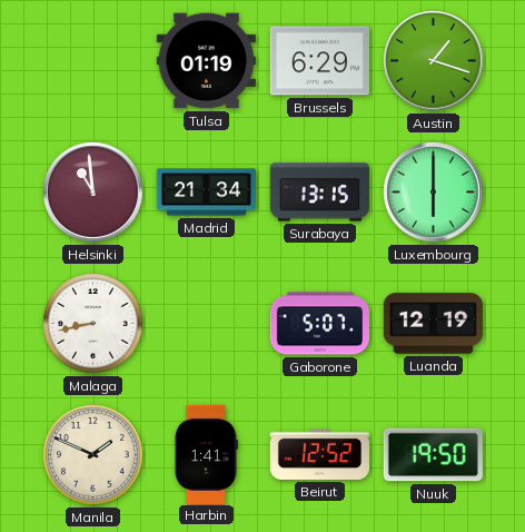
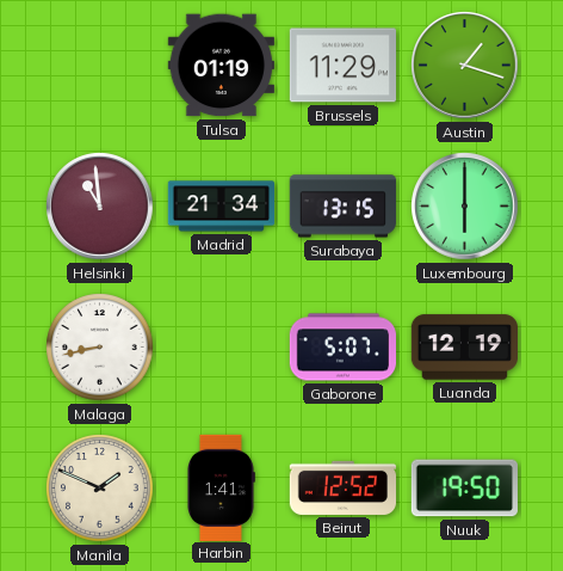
Brussels: 6:29 -> 11:29
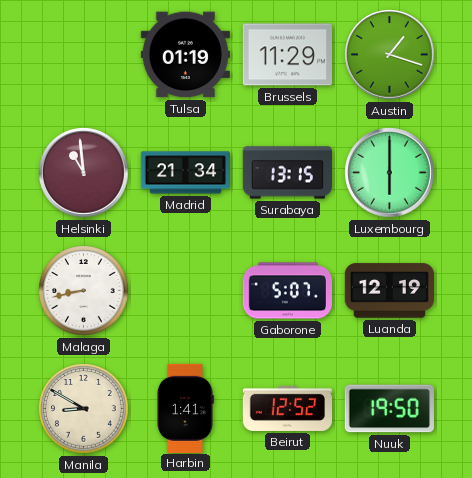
Manila: 1:49 -> 8:50
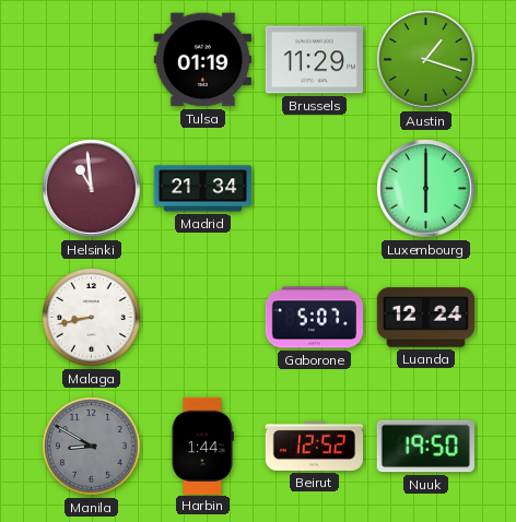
Surabaya: 13:15 -> none
Luanda: 12:19 -> 12:24
Manila dial: cream -> grey
Harbin: 1:41 -> 1:44
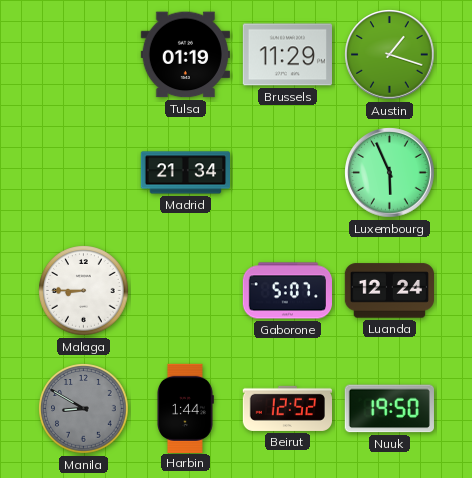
Helsinki: 10:59 -> none
Luxembourg: 6:00 -> 5:56
Malaga: 8:43 -> 8:45
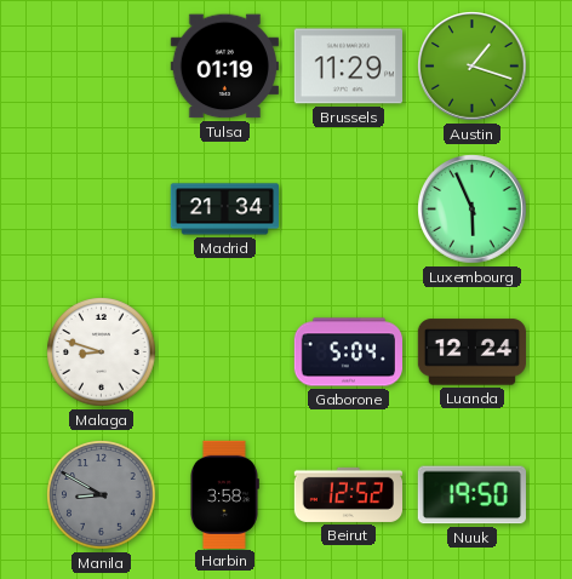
Malaga: 8:45 -> 8:48
Gaborone: 5:07 -> 5:04
Harbin: 1:44 -> 3:58
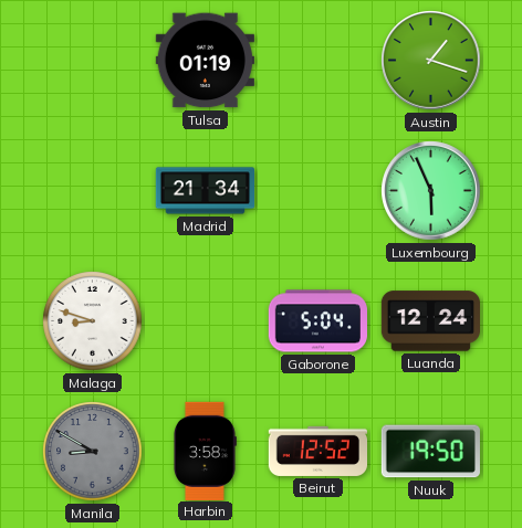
Brussels: 11:29 -> none
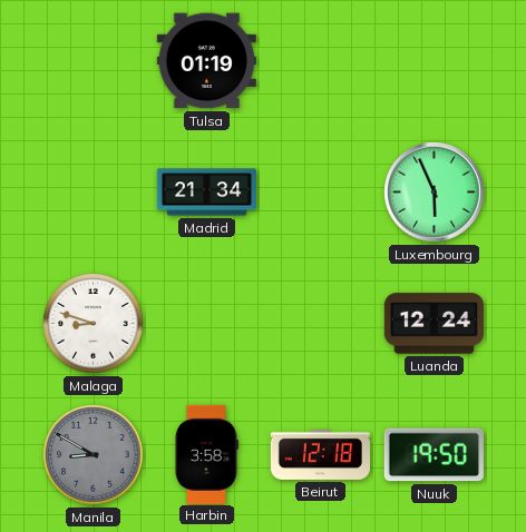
Austin: 1:18 -> none
Gaborone: 5:04 -> none
Beirut: 12:52 -> 12:18
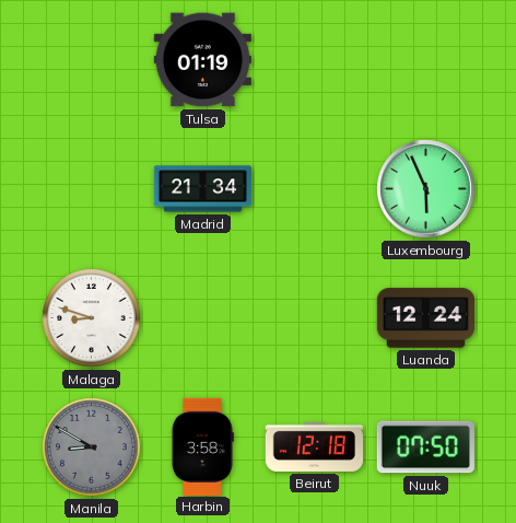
Nuuk: 19:50 -> 07:50
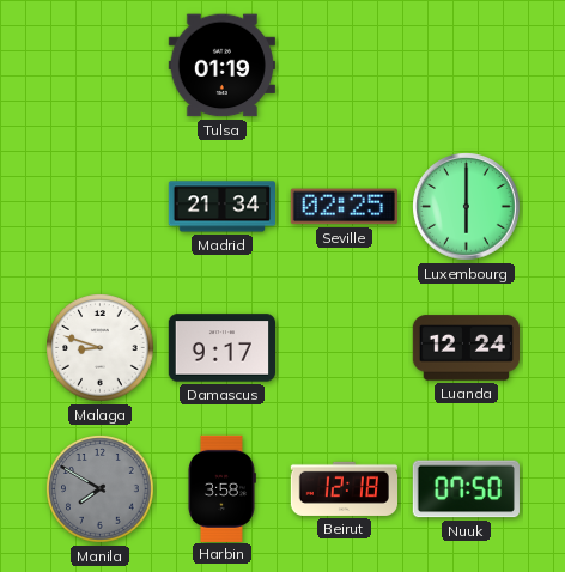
Seville: none -> 02:25
Luxembourg: 5:56 -> 6:00
Damascus: none -> 9:17
Manila: 8:50 -> 7:50
